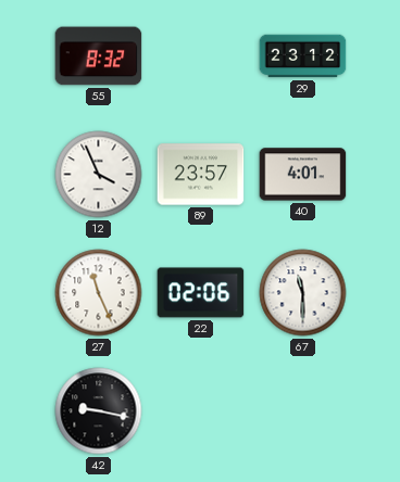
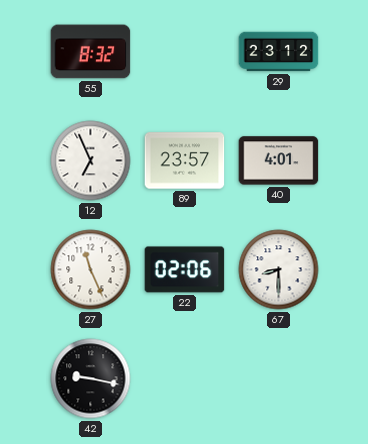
12: 3:56 -> 6:56
67: 11:30 -> 8:30
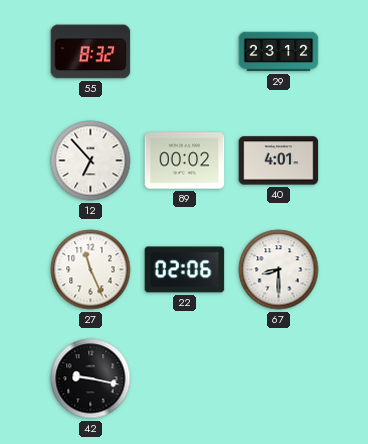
12: 6:56 -> 6:53
89: 23:57 -> 00:02
